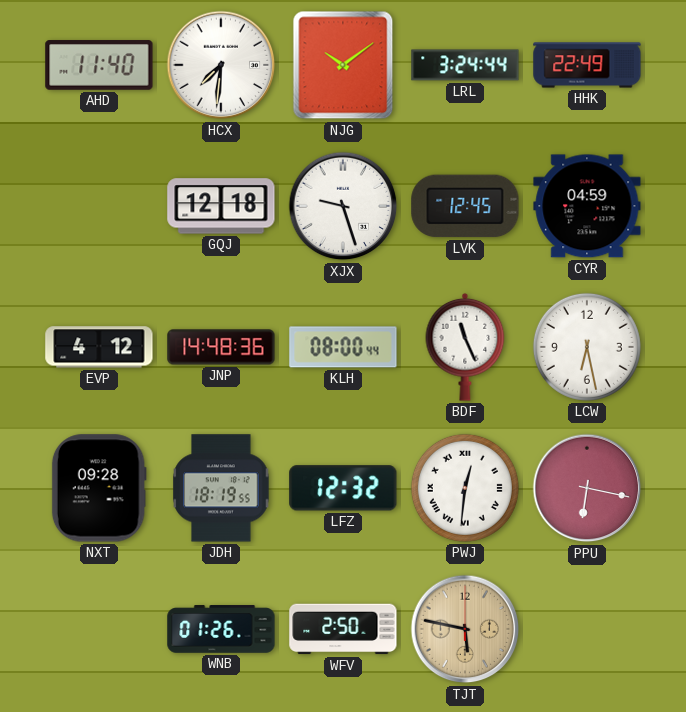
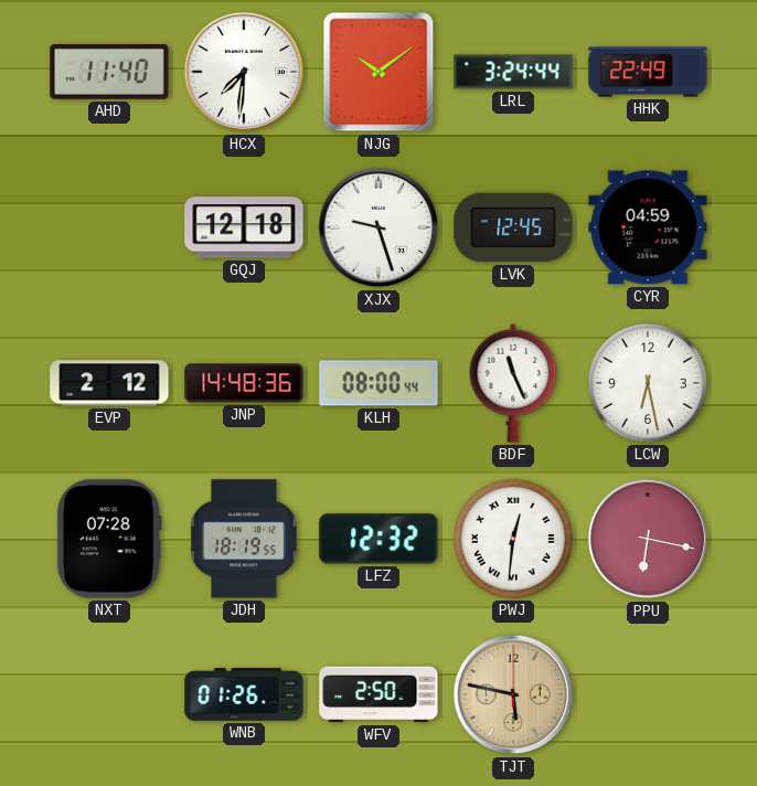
EVP: 4:12 -> 2:12
NXT: 09:28 -> 07:28
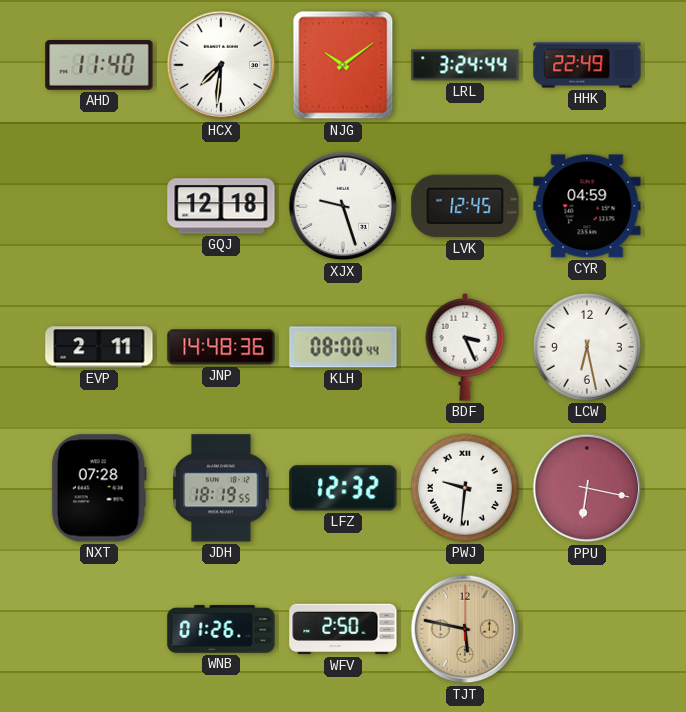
EVP: 2:12 -> 2:11
BDF: 11:26 -> 3:26
PWJ: 12:31 -> 9:31
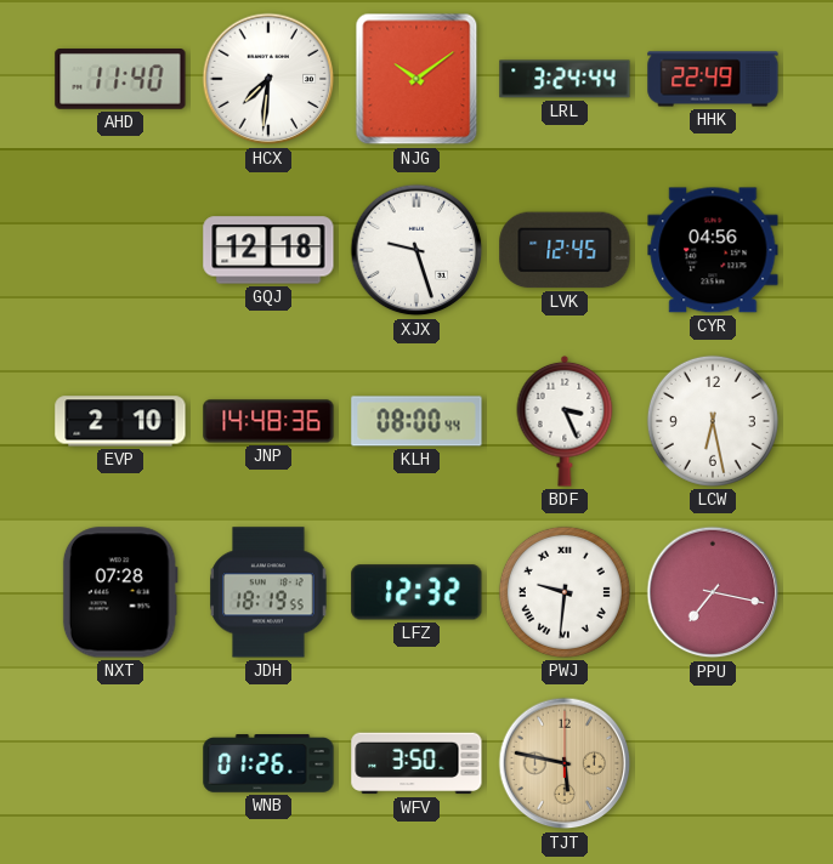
CYR: 04:59 -> 04:56
EVP: 2:11 -> 2:10
PPU: 6:17 -> 7:17
WFV: 2:50 -> 3:50
